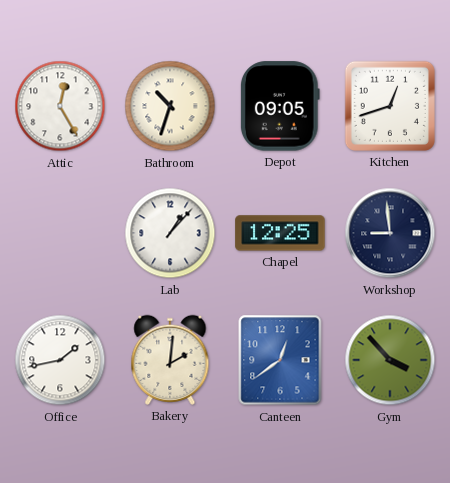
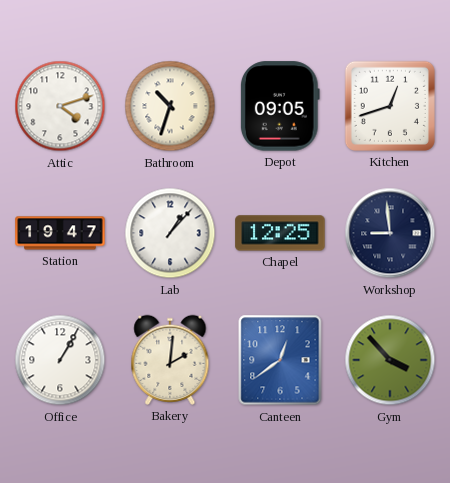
Attic: 12:25 -> 4:12
Station: none -> 19:47
Office: 1:43 -> 1:05
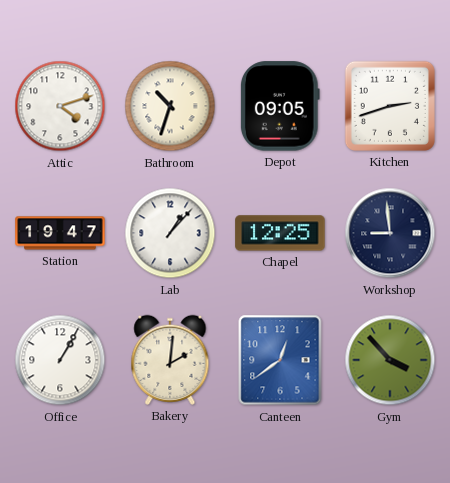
Kitchen: 12:42 -> 2:42
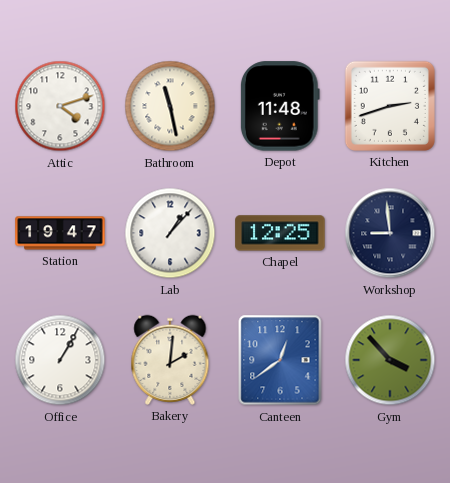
Bathroom: 10:33 -> 11:28
Depot: 09:05 -> 11:48
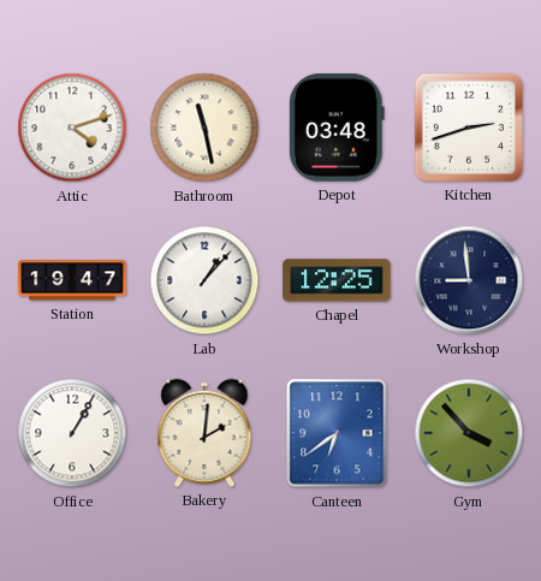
Depot: 11:48 -> 03:48
Canteen: 12:39 -> 6:39
